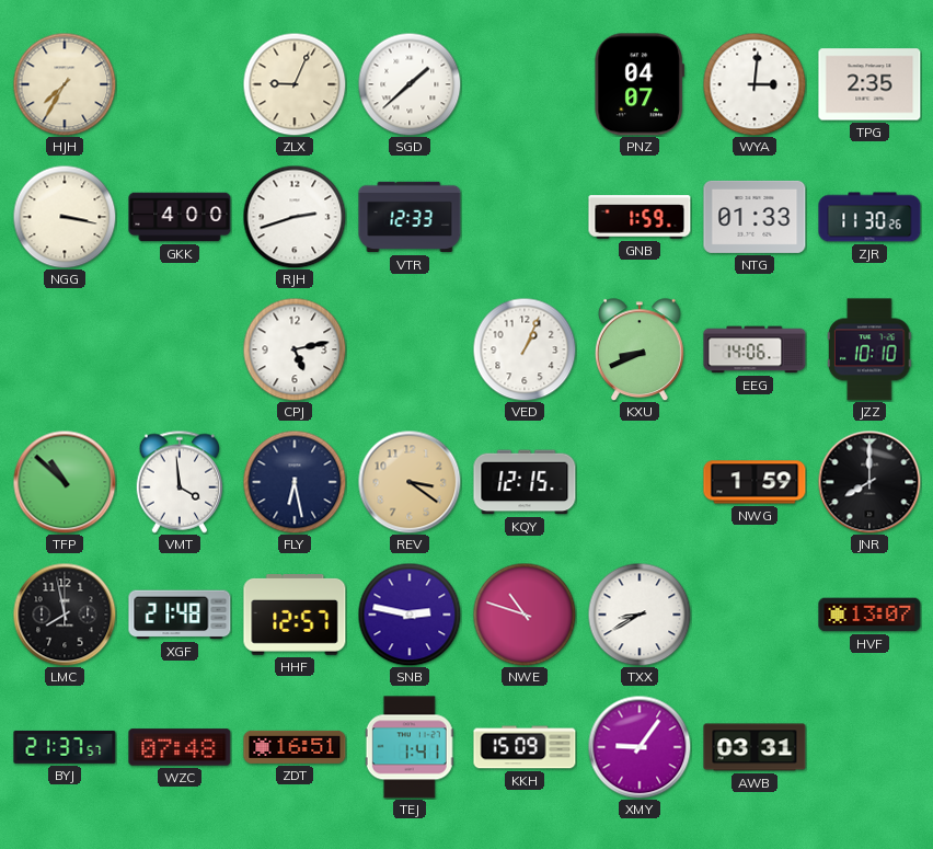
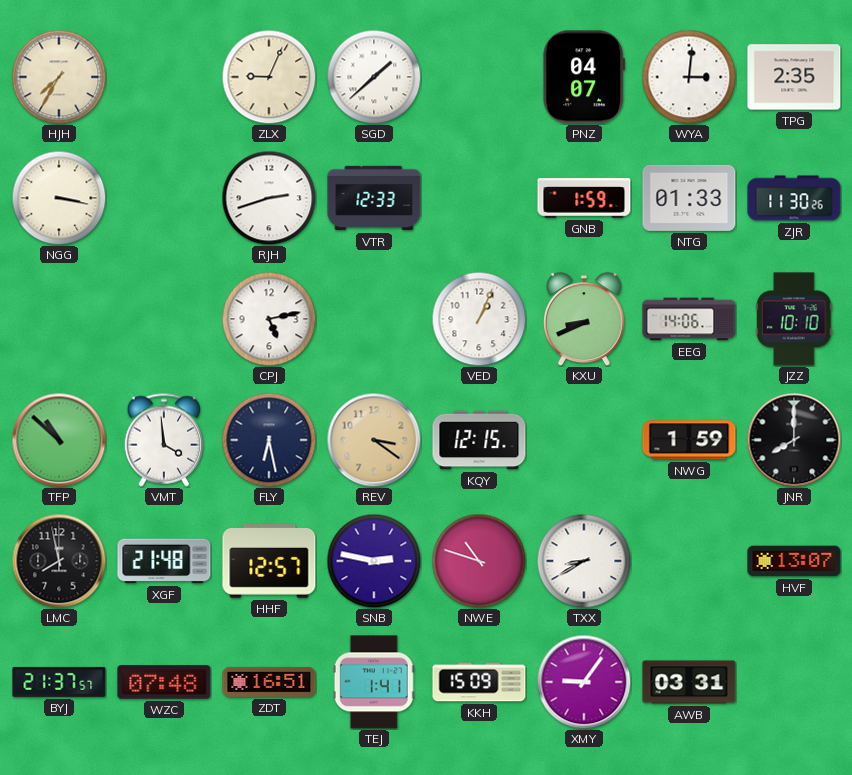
GKK: 4:00 -> none
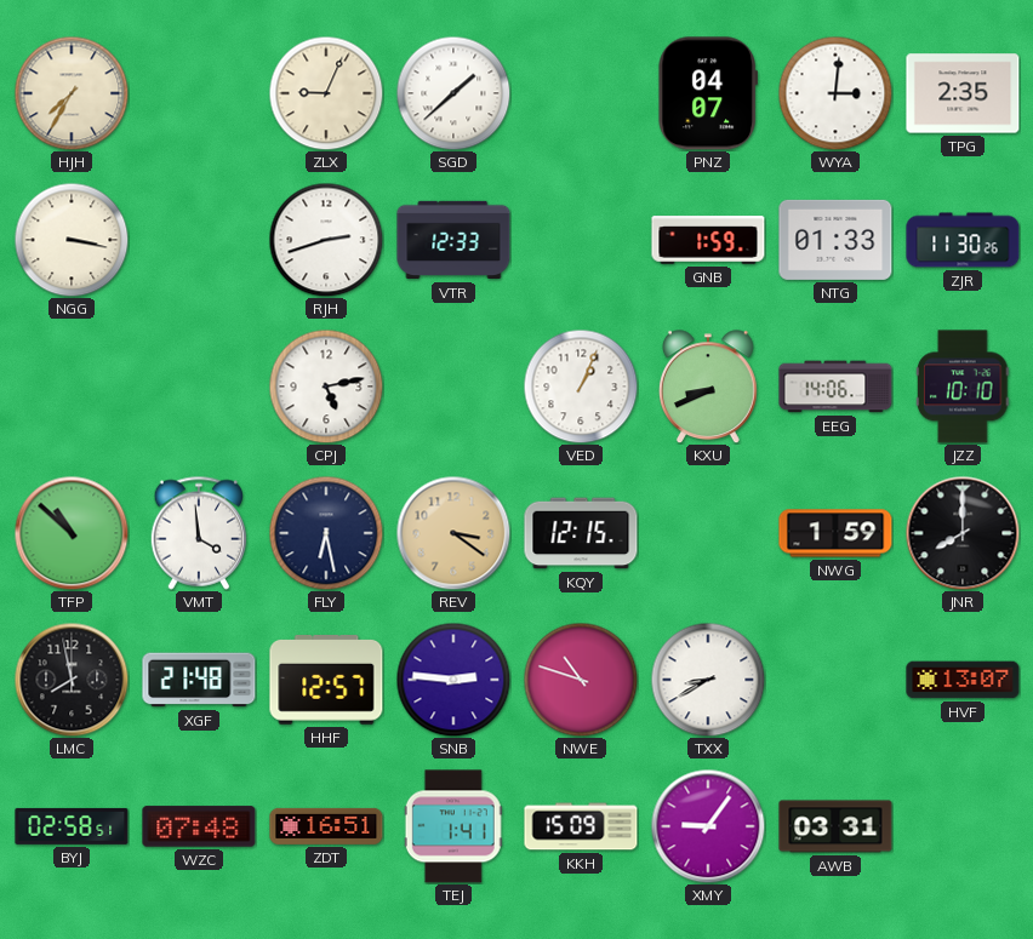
SNB: 2:47 -> 2:46
BYJ: 21:37 -> 02:58
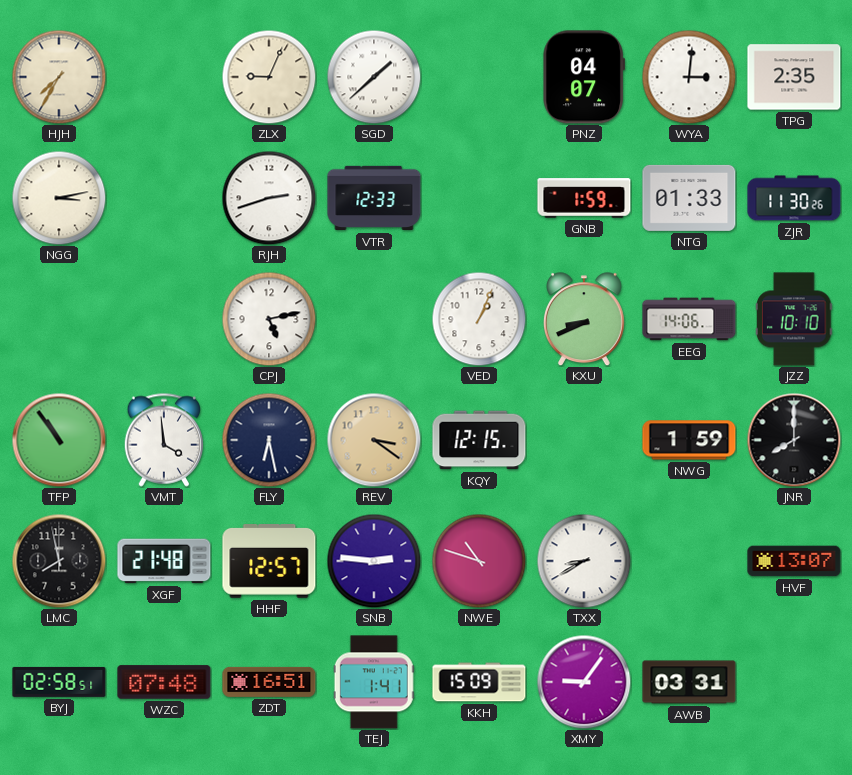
NGG: 3:17 -> 3:13
TFP: 10:52 -> 10:54
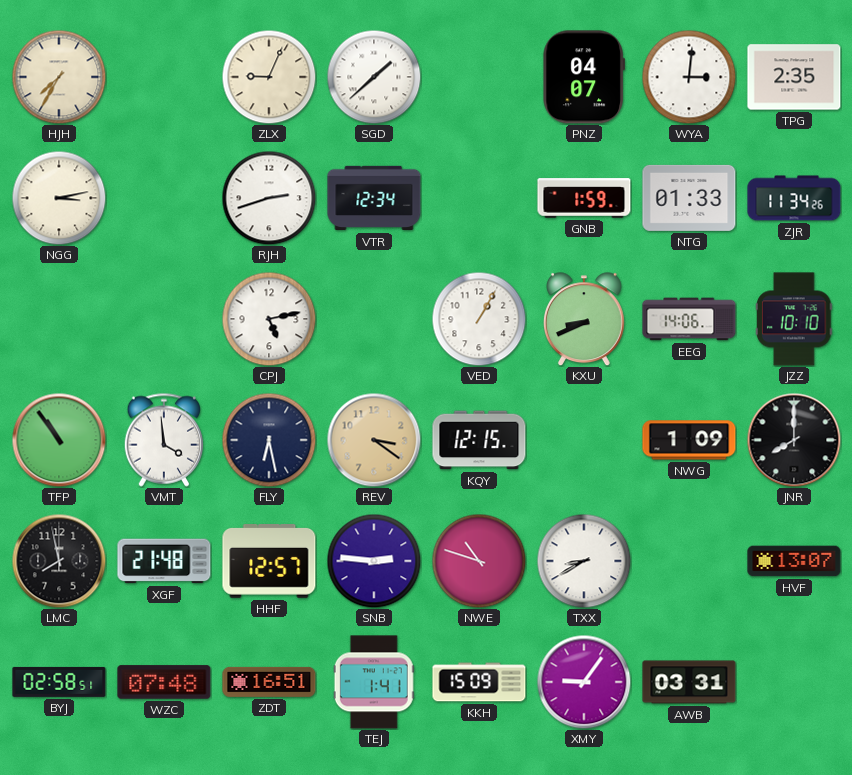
VTR: 12:33 -> 12:34
ZJR: 11:30 -> 11:34
VED: 1:04 -> 1:05
NWG: 1:59 -> 1:09
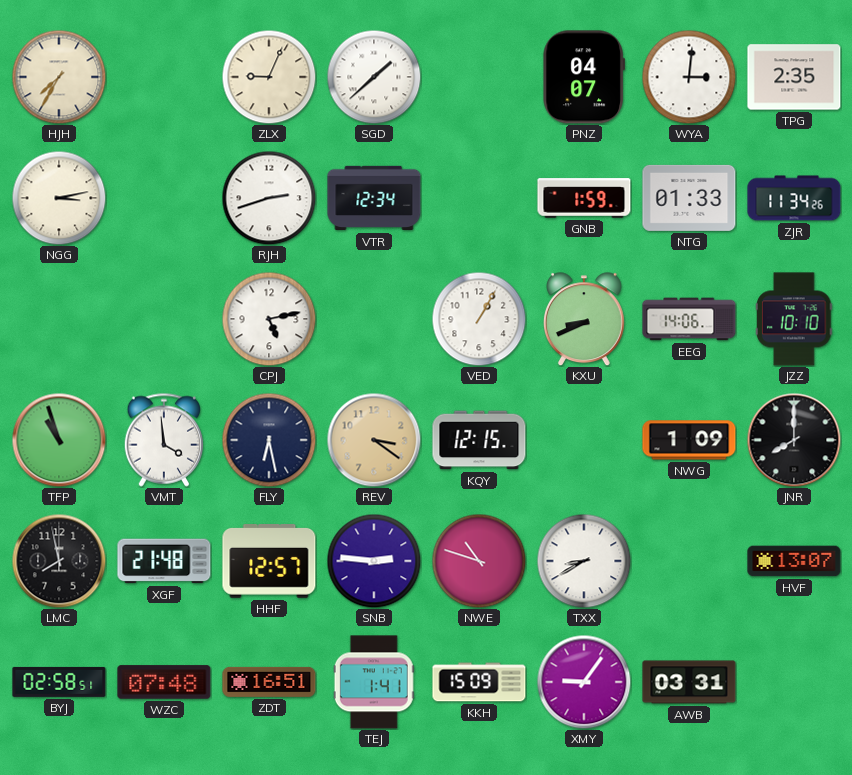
TFP: 10:54 -> 10:57
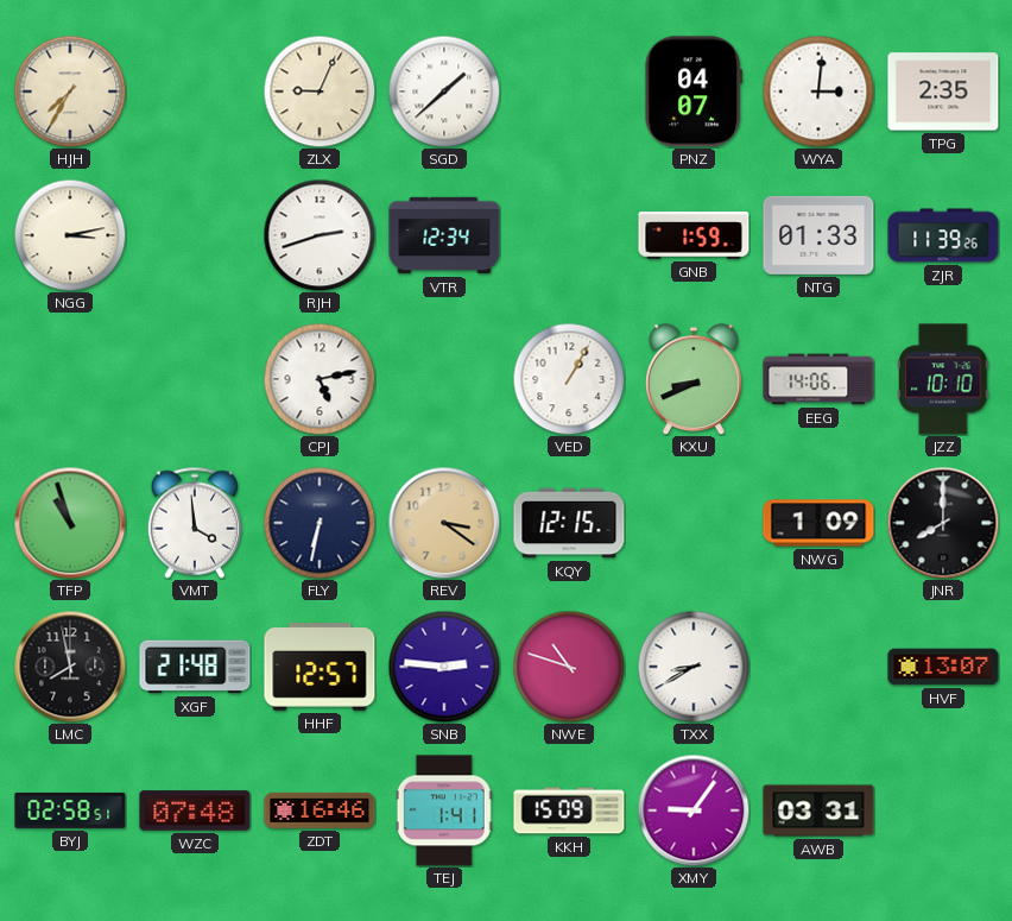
ZJR: 11:34 -> 11:39
FLY: 6:28 -> 6:32
ZDT: 16:51 -> 16:46
